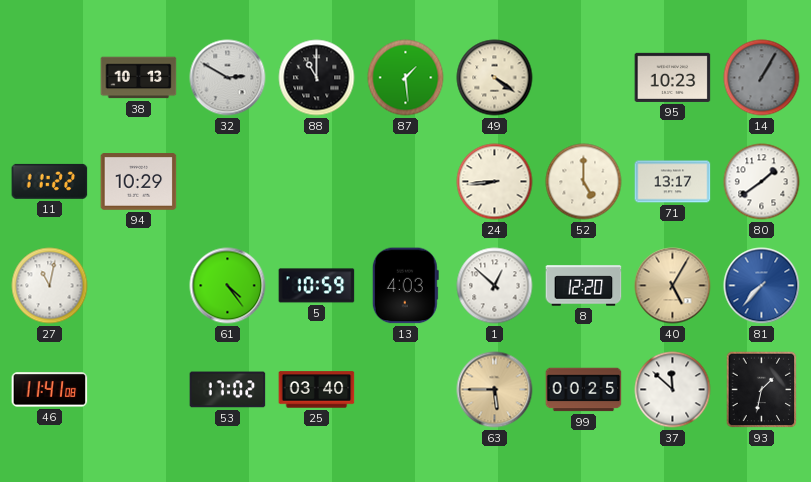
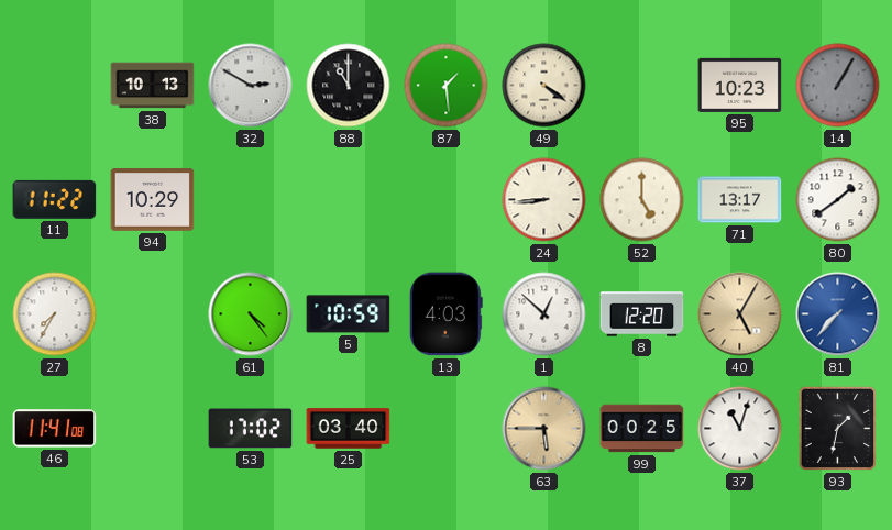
27: 11:02 -> 7:35
37: 11:52 -> 11:03
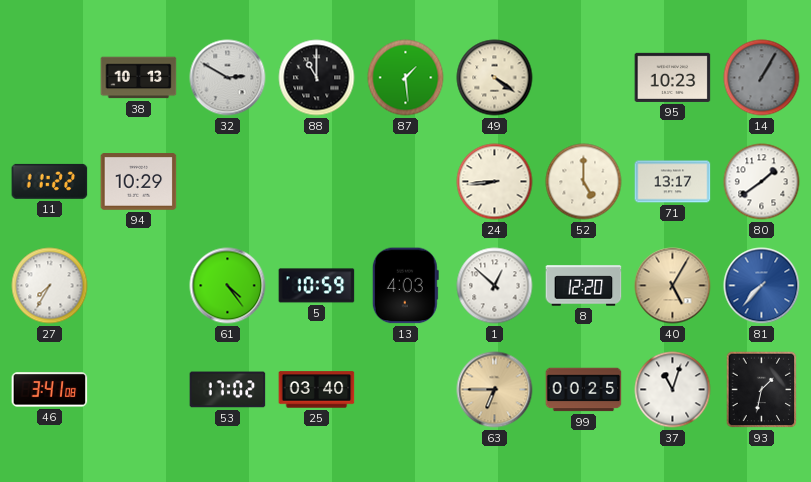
46: 11:41 -> 3:41
63: 5:45 -> 6:45
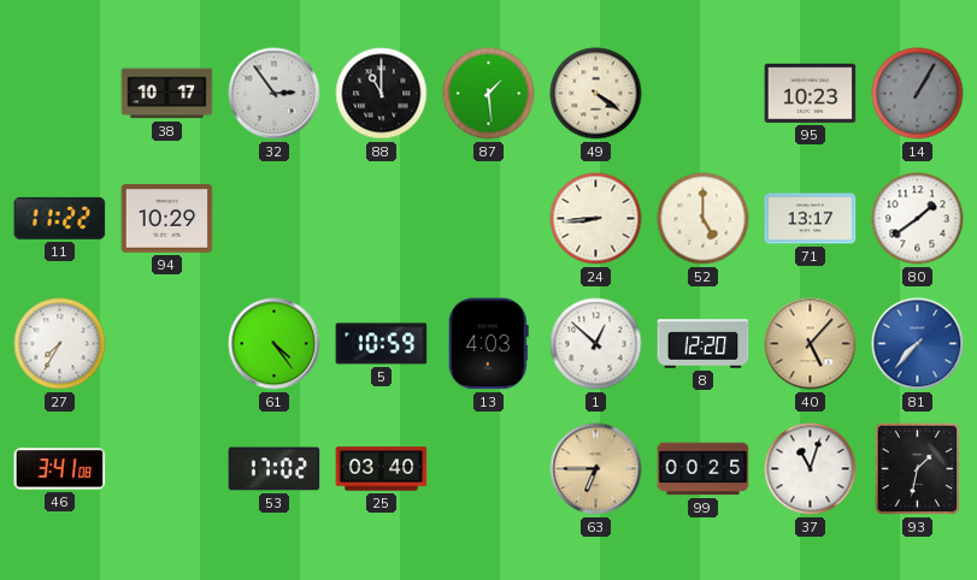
38: 10:13 -> 10:17
32: 2:50 -> 2:54
40: 5:05 -> 5:07
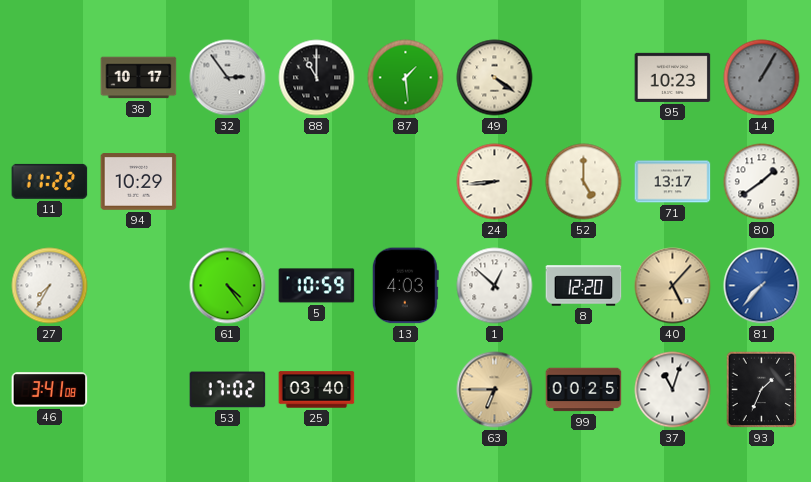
93: 1:32 -> 1:34
